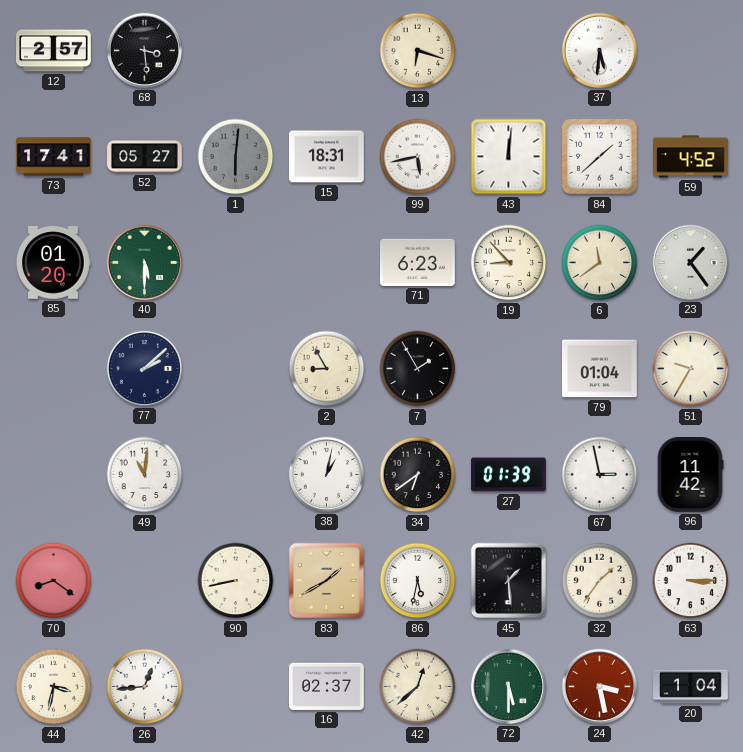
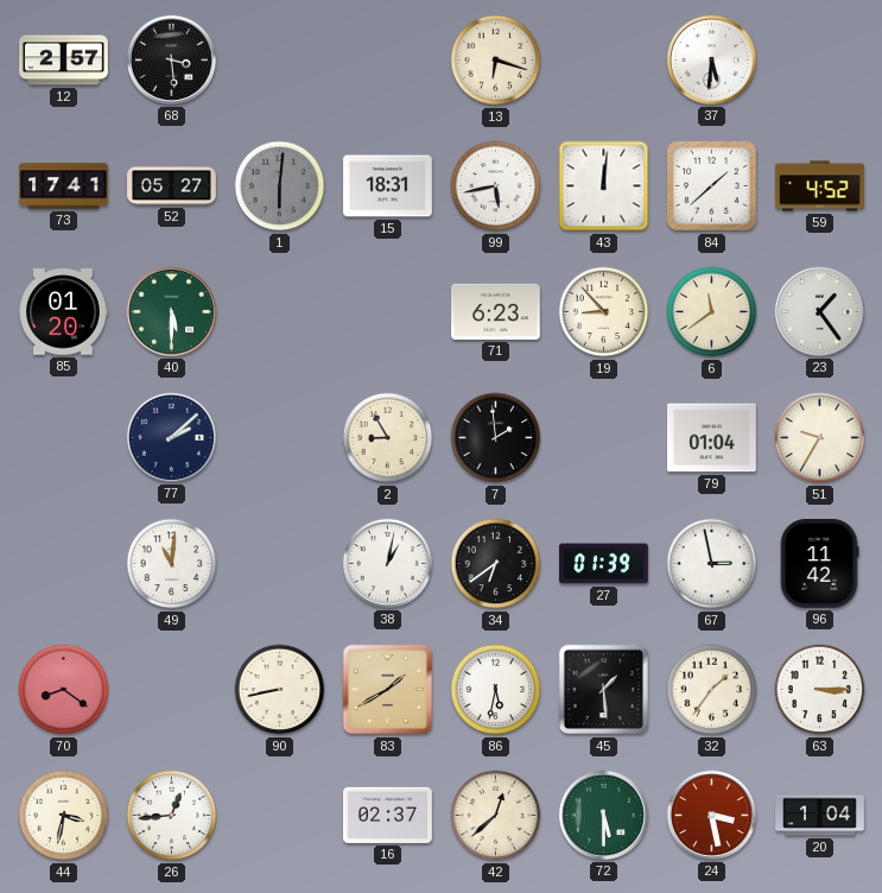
7: 1:55 -> 1:59
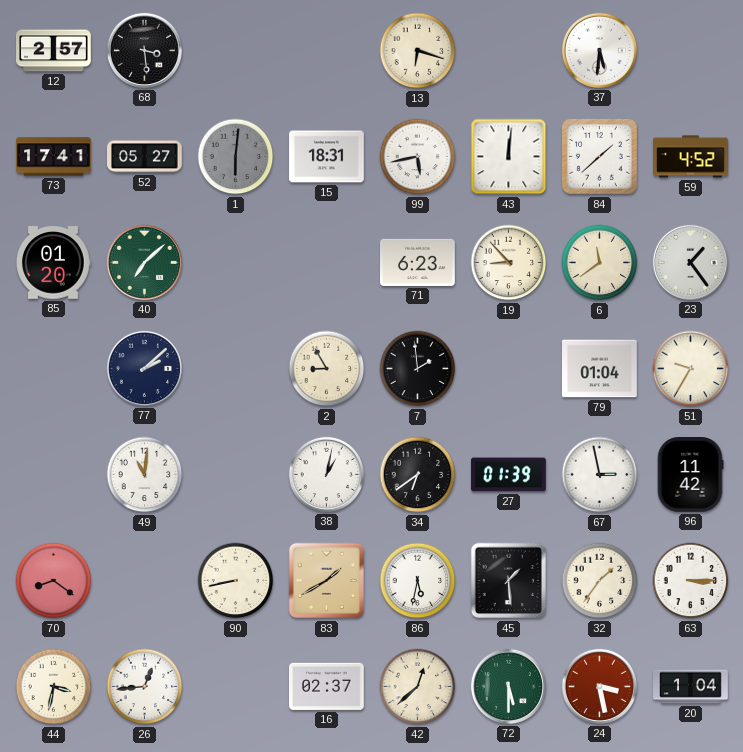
40: 5:30 -> 7:08
